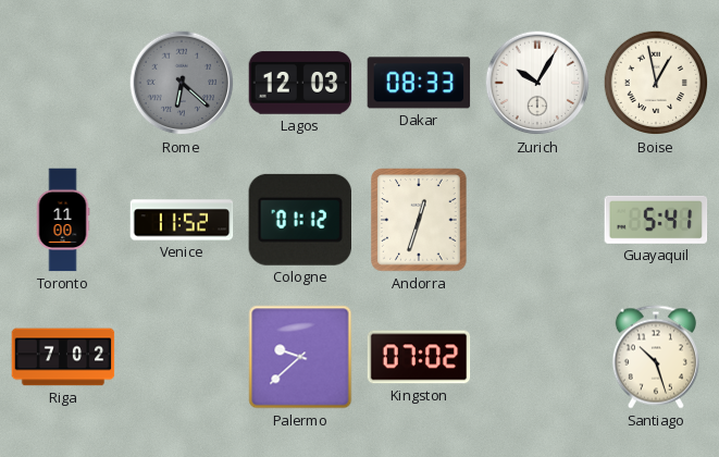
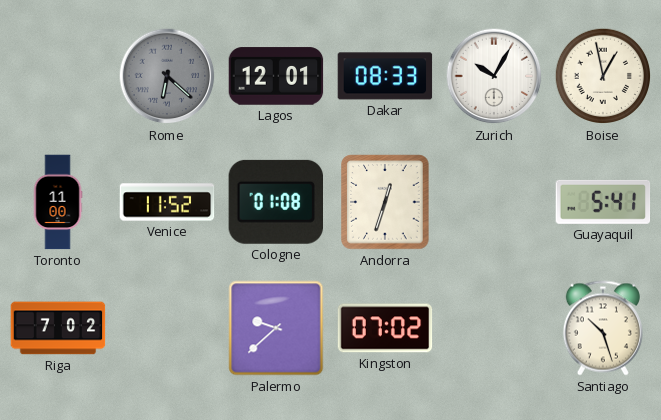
Lagos: 12:03 -> 12:01
Cologne: 01:12 -> 01:08
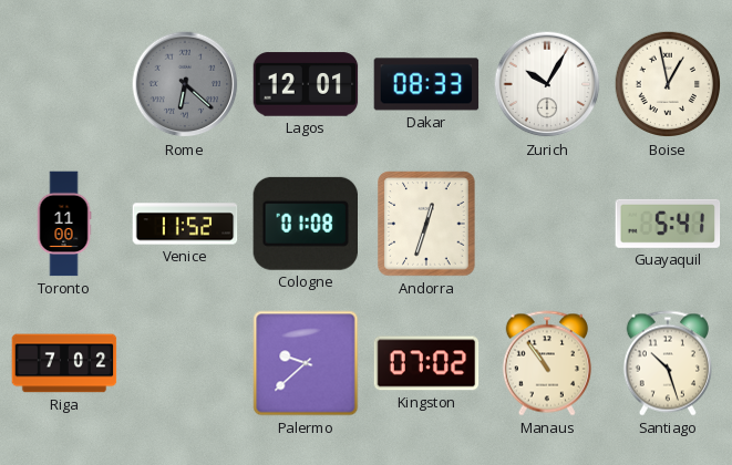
Manaus: none -> 10:54
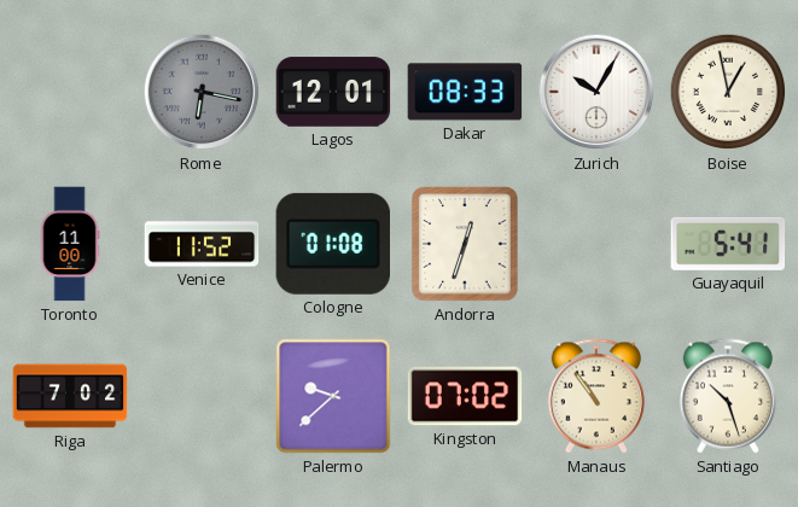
Rome: 6:22 -> 6:17
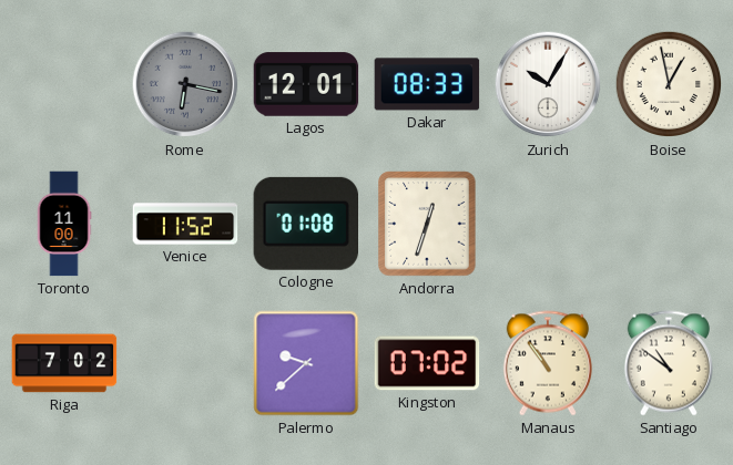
Guayaquil: 5:41 -> none
Santiago: 10:27 -> 10:51
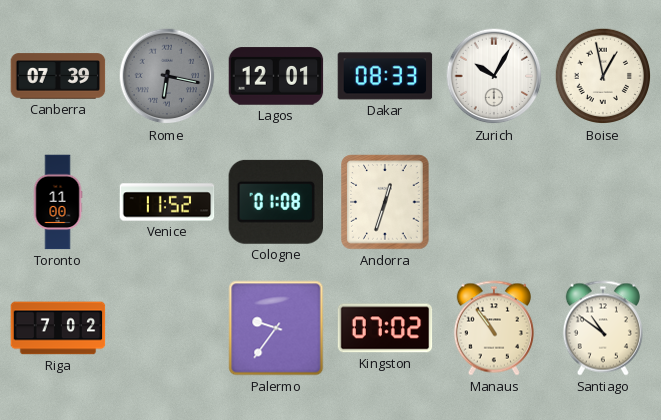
Canberra: none -> 07:39
Palermo: 9:38 -> 9:36
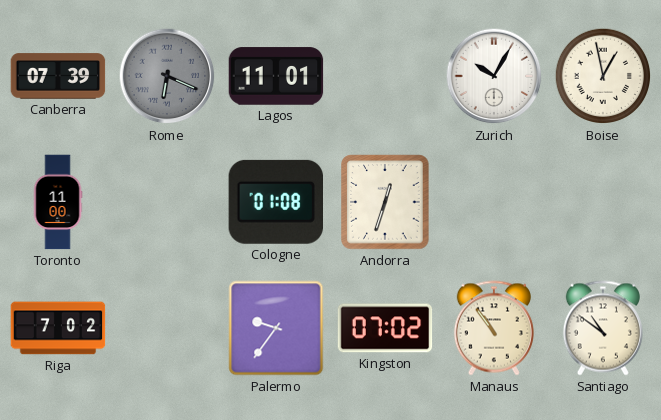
Rome: 6:17 -> 6:19
Lagos: 12:01 -> 11:01
Dakar: 08:33 -> none
Venice: 11:52 -> none
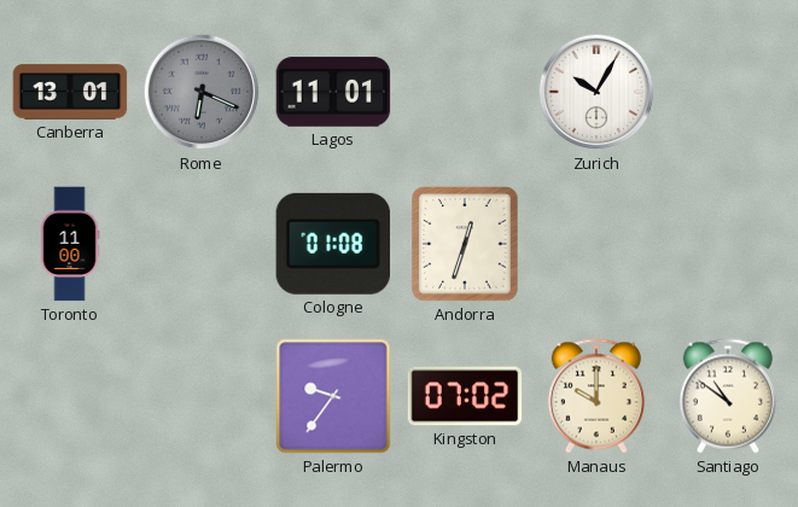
Canberra: 07:39 -> 13:01
Boise: 12:58 -> none
Riga: 7:02 -> none
Manaus: 10:54 -> 10:00
